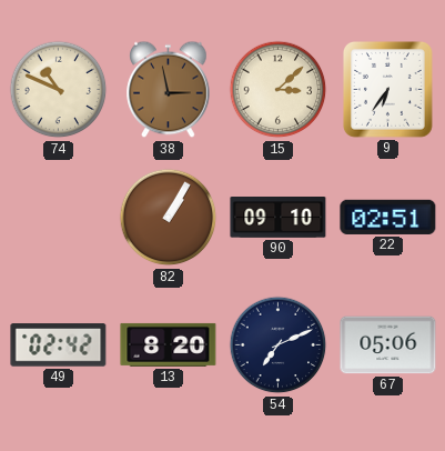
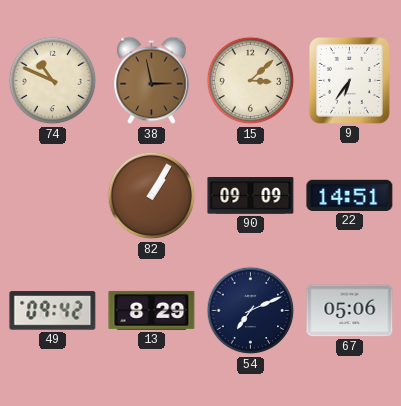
90: 09:10 -> 09:09
22: 02:51 -> 14:51
49: 02:42 -> 09:42
13: 8:20 -> 8:29
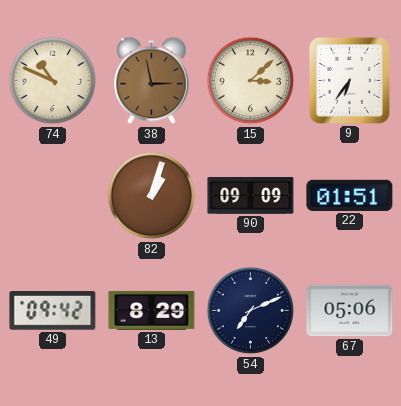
82: 1:05 -> 1:03
22: 14:51 -> 01:51
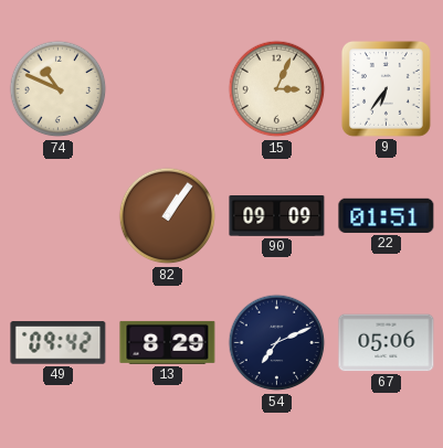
38: 2:58 -> none
15: 3:08 -> 3:04
82: 1:03 -> 1:06
